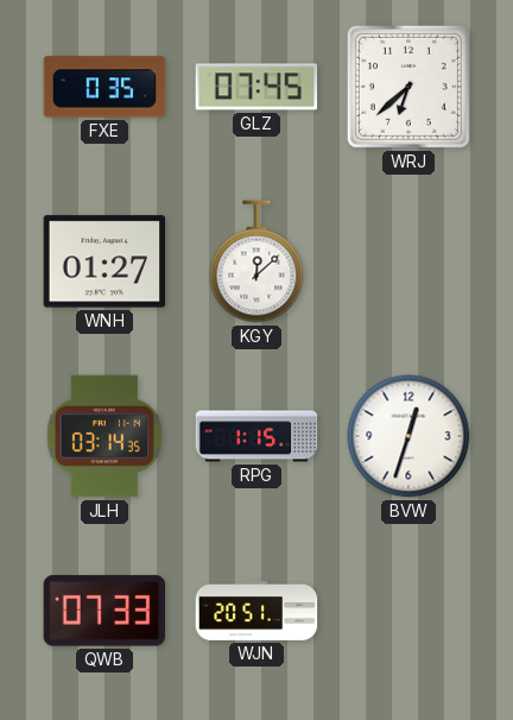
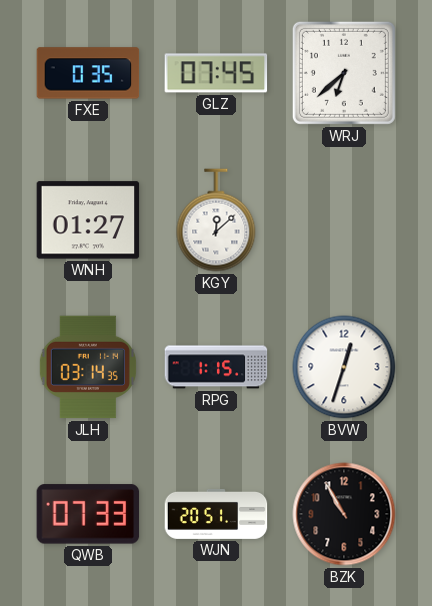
BZK: none -> 10:55
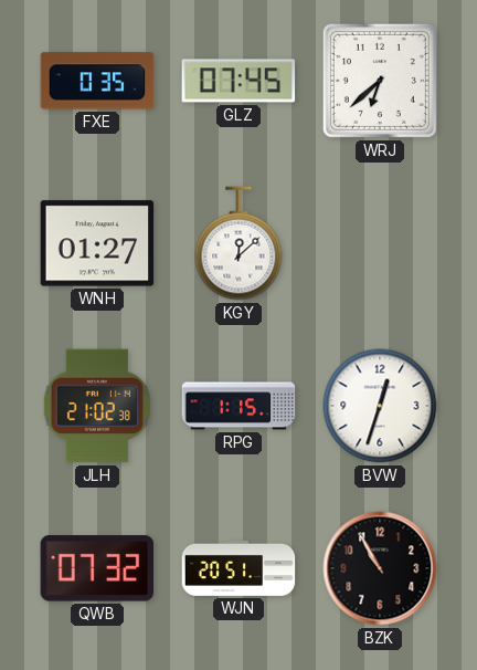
JLH: 03:14 -> 21:02
QWB: 07:33 -> 07:32
